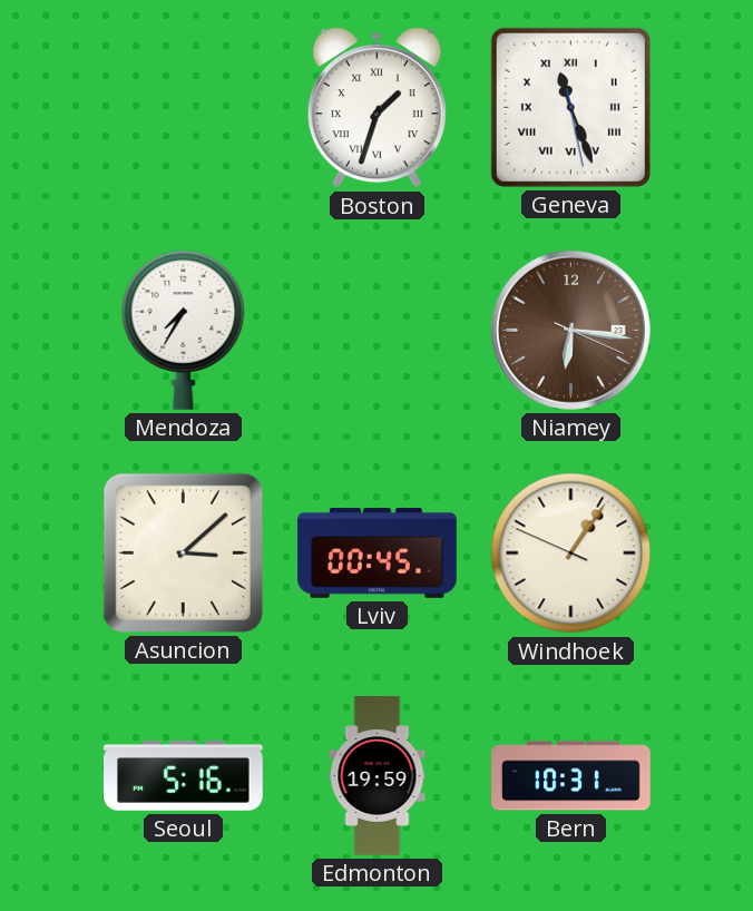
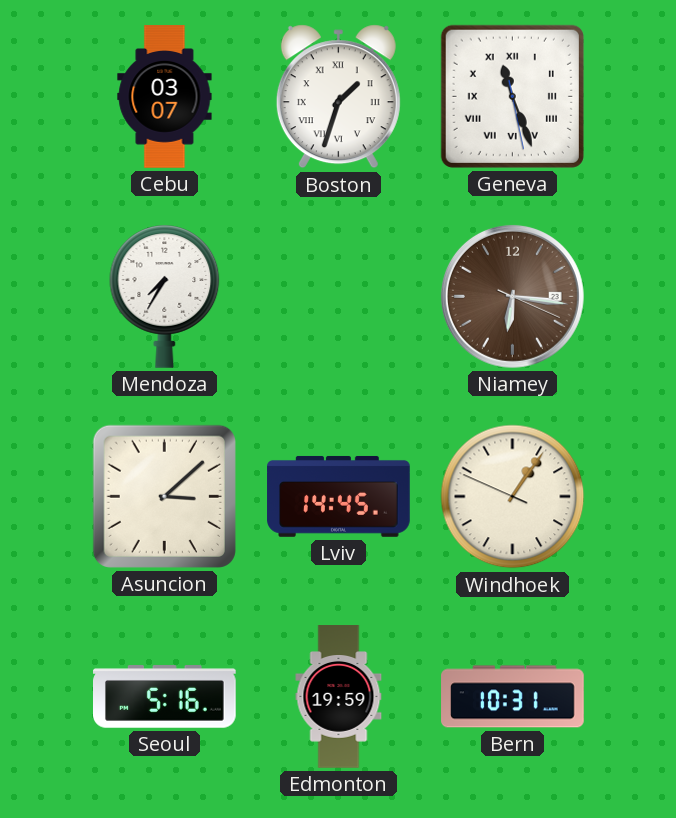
Cebu: none -> 03:07
Lviv: 00:45 -> 14:45
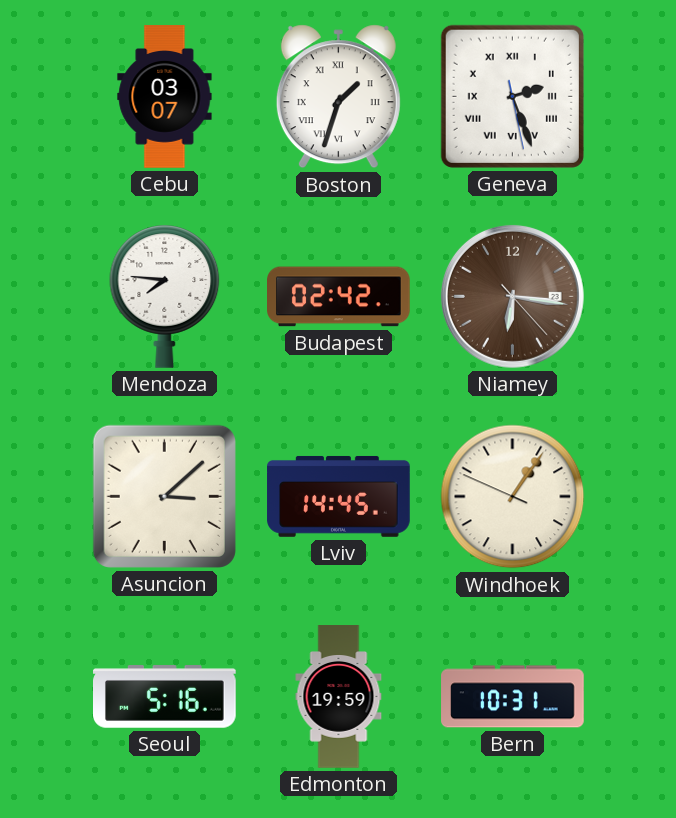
Geneva: 11:26 -> 2:26
Mendoza: 7:35 -> 7:46
Budapest: none -> 02:42
Niamey: 6:16:19 -> 6:16:23
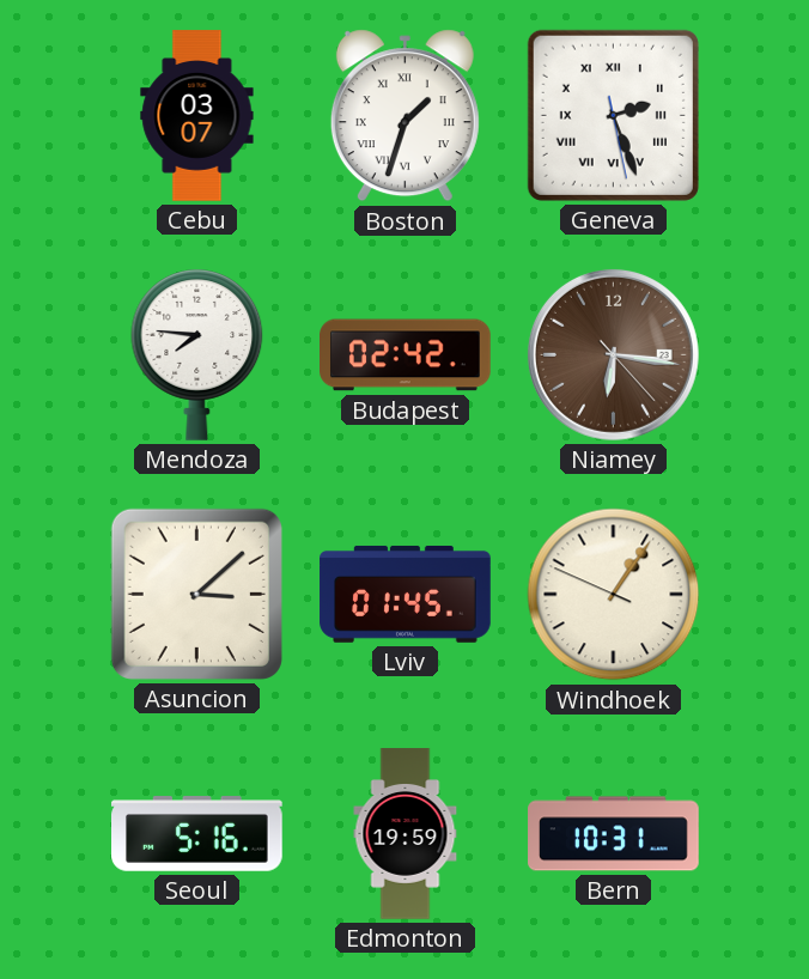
Lviv: 14:45 -> 01:45
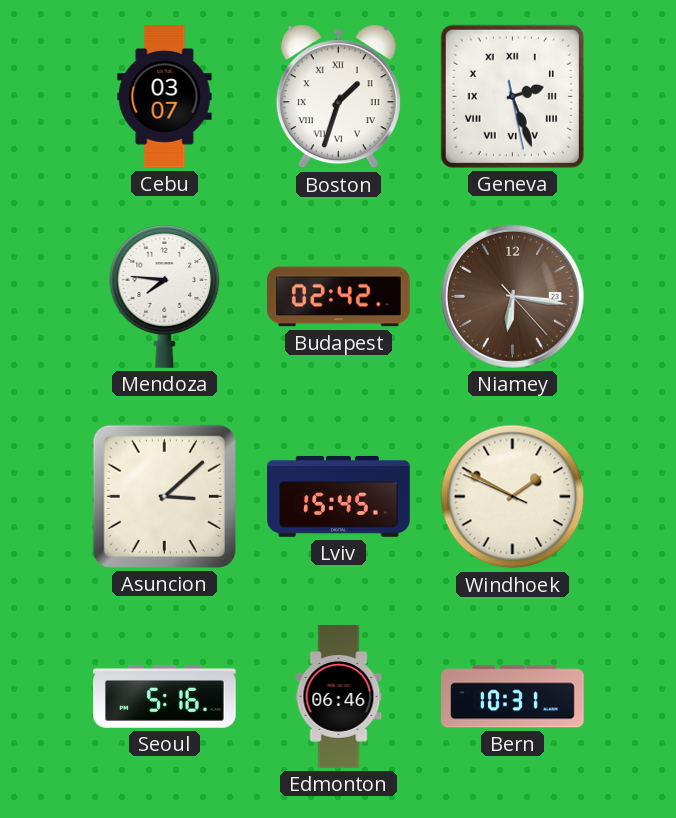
Lviv: 01:45 -> 15:45
Windhoek: 1:05 -> 1:49
Edmonton: 19:59 -> 06:46
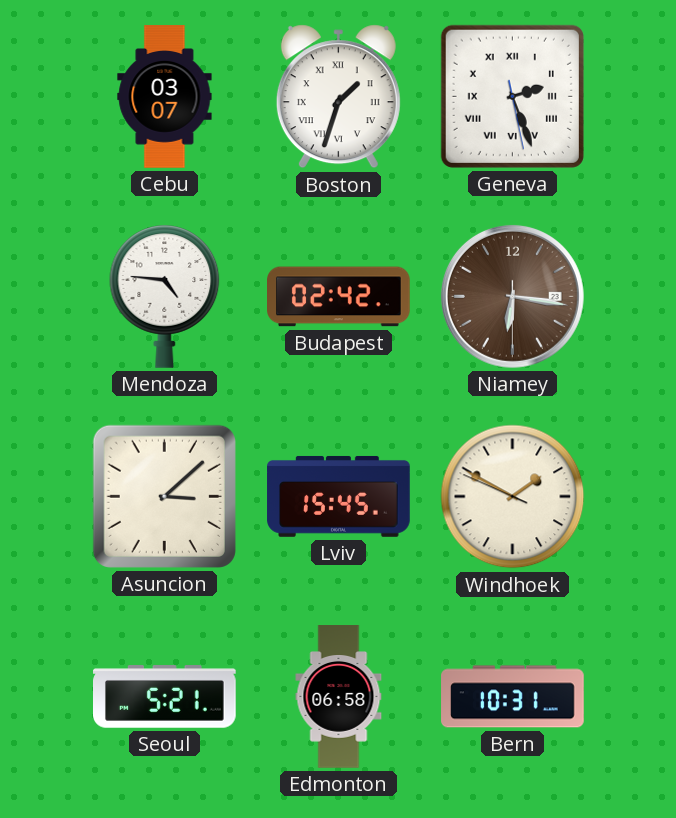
Mendoza: 7:46 -> 4:46
Niamey: 6:16:23 -> 6:16:30
Seoul: 5:16 -> 5:21
Edmonton: 06:46 -> 06:58
